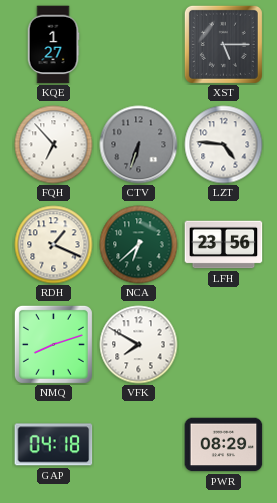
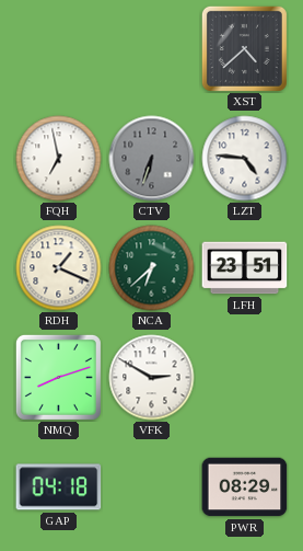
KQE: 1:27 -> none
XST: 5:15 -> 4:38
FQH: 6:53 -> 6:58
LFH: 23:56 -> 23:51
VFK: 7:50 -> 2:50
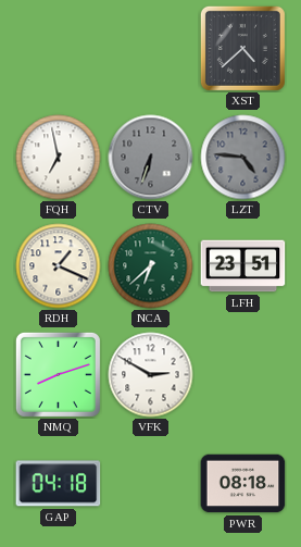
LZT dial: white -> grey
PWR: 08:29 -> 08:18
